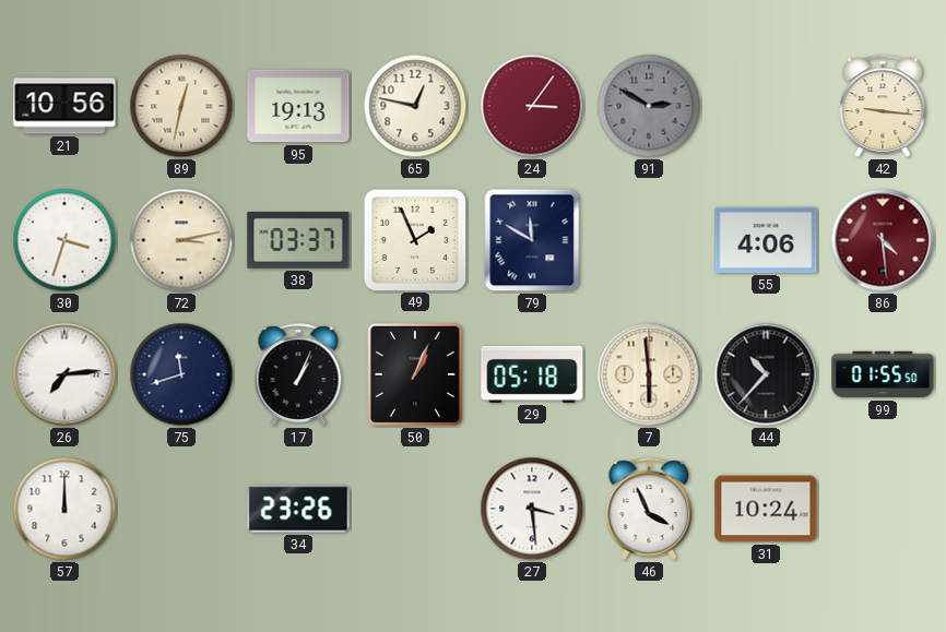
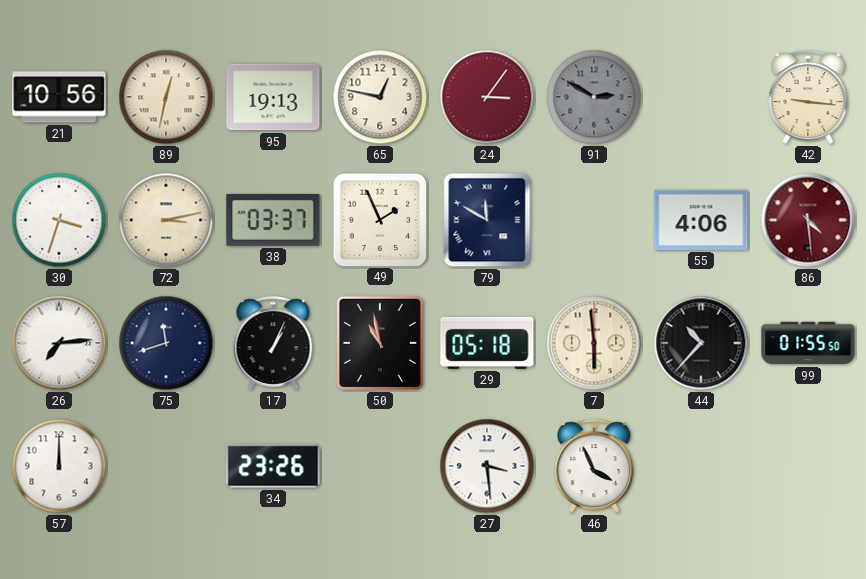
50: 1:04 -> 10:58
31: 10:24 -> none
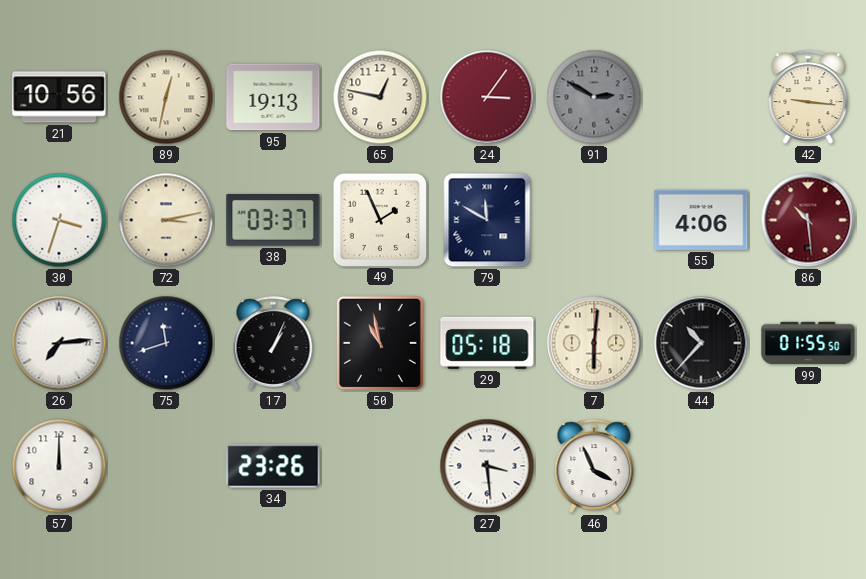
86: 4:29 -> 10:29
7: 5:59 -> 6:01
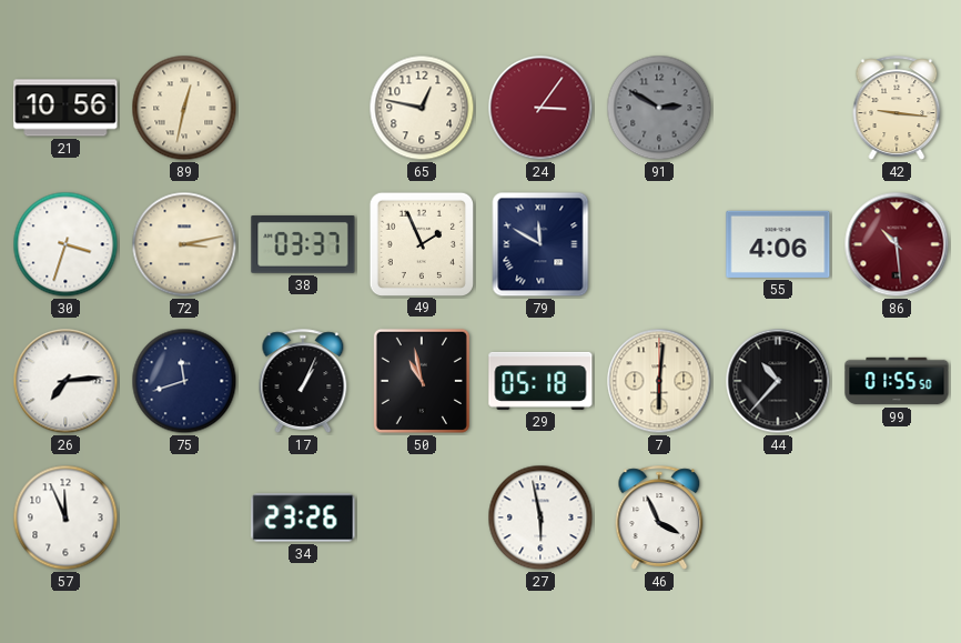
95: 19:13 -> none
57: 12:00 -> 11:56
27: 3:29 -> 5:58
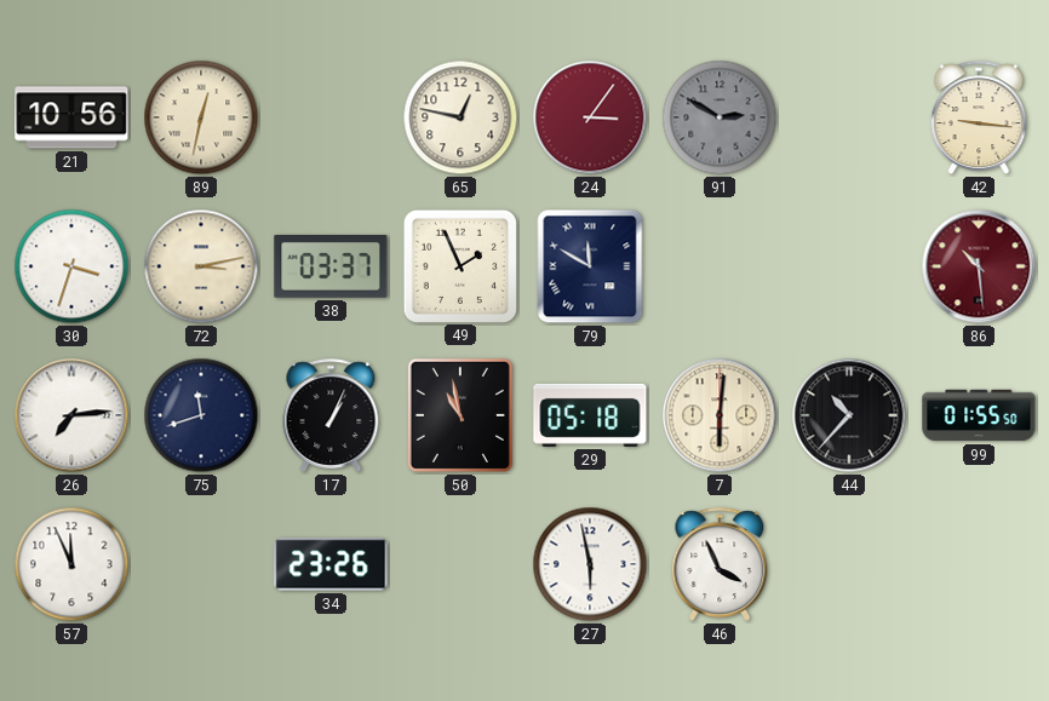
55: 4:06 -> none
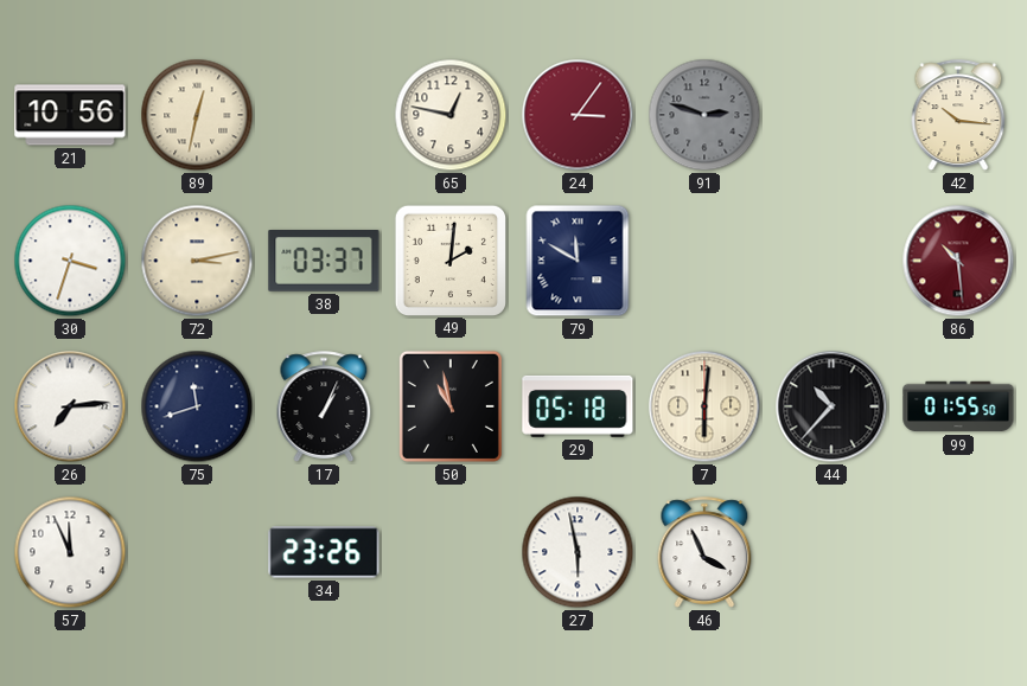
91: 2:50 -> 2:48
42: 9:16 -> 10:16
49: 1:56 -> 2:01
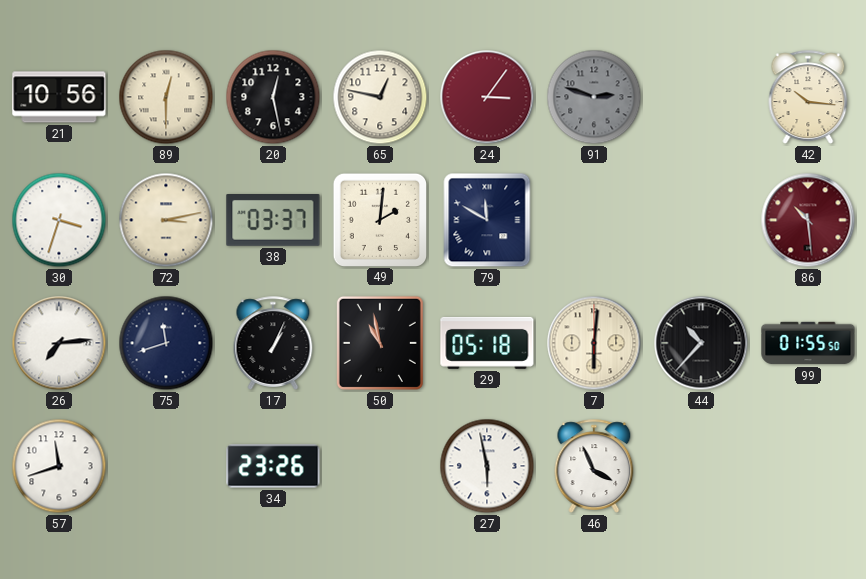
89: 12:32 -> 12:30
20: none -> 12:28
57: 11:56 -> 11:42
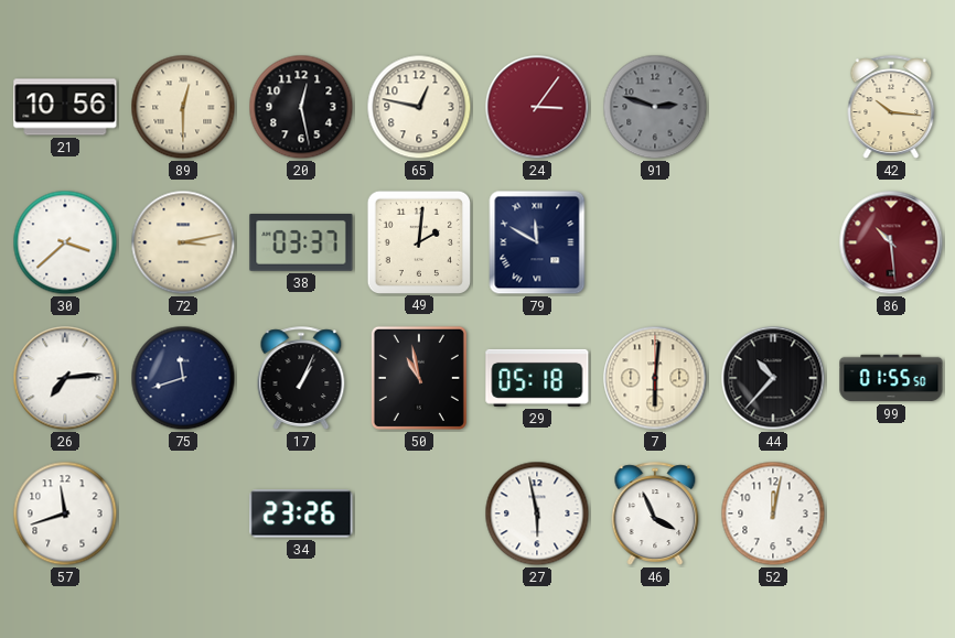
30: 3:33 -> 3:38
52: none -> 12:02
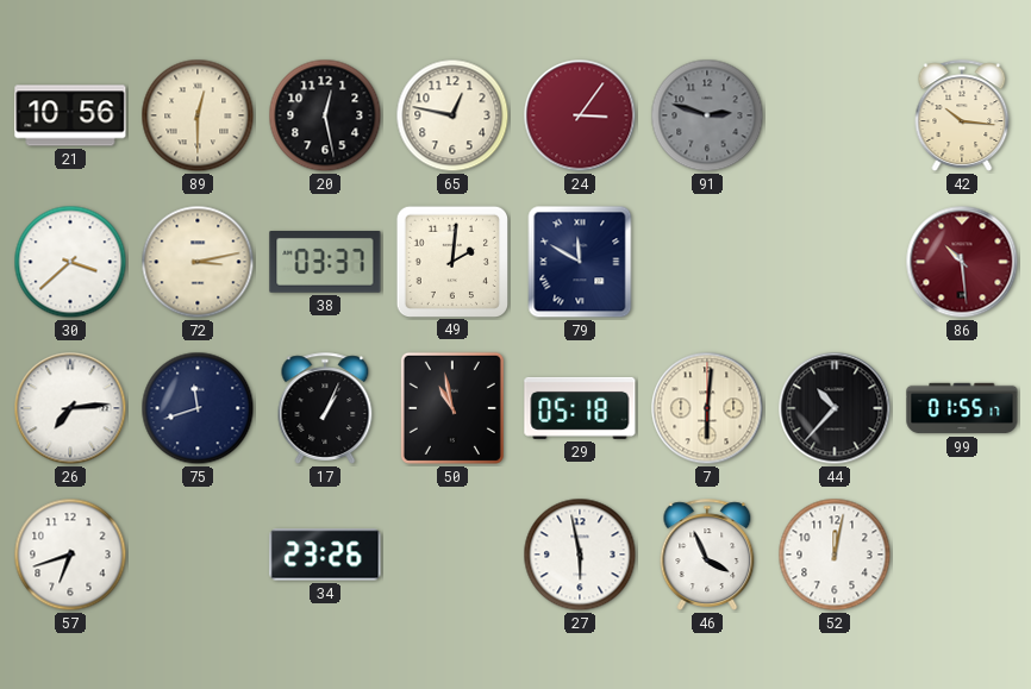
99: 01:55:50 -> 01:55:17
57: 11:42 -> 6:42
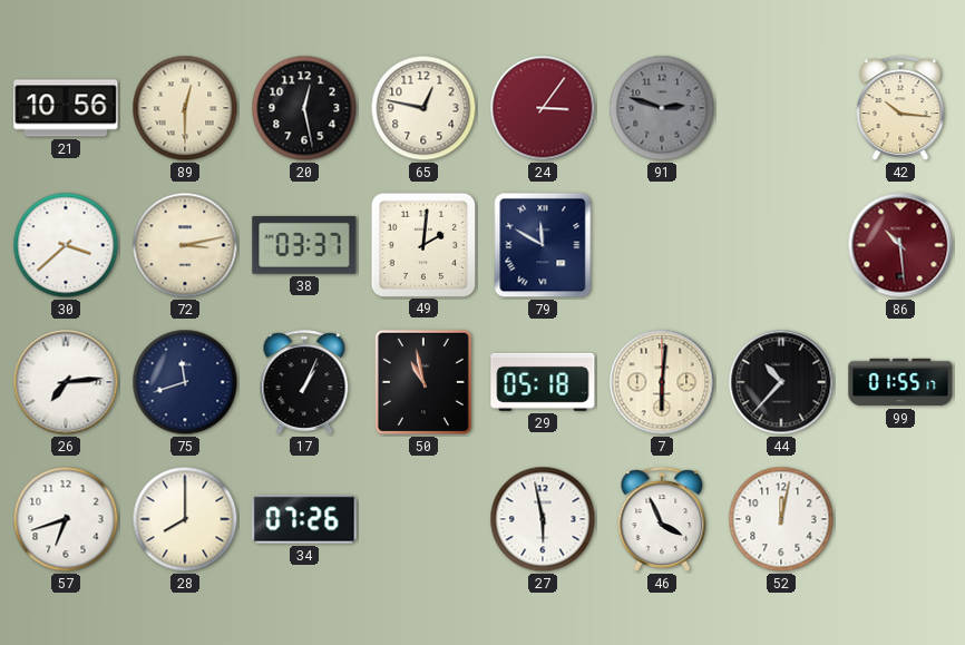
28: none -> 8:00
34: 23:26 -> 07:26
